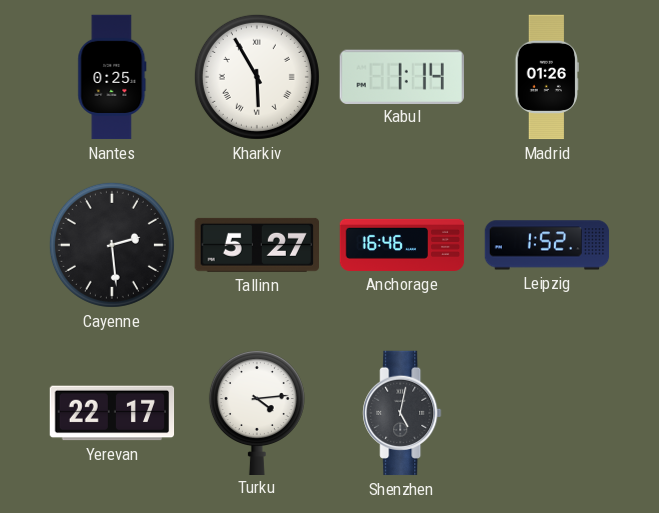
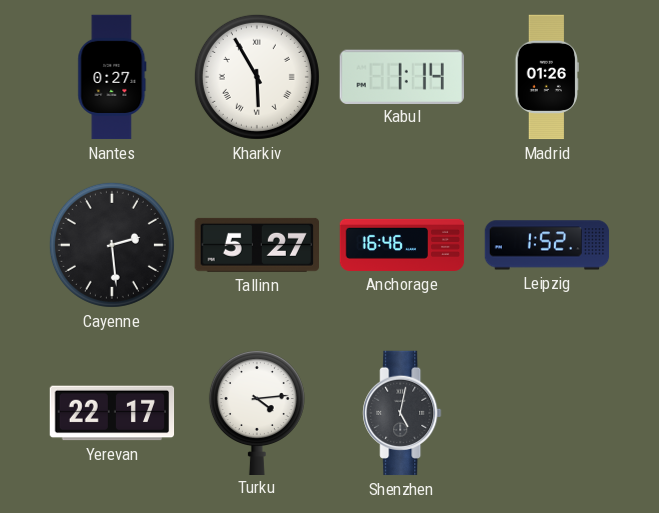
Nantes: 0:25 -> 0:27
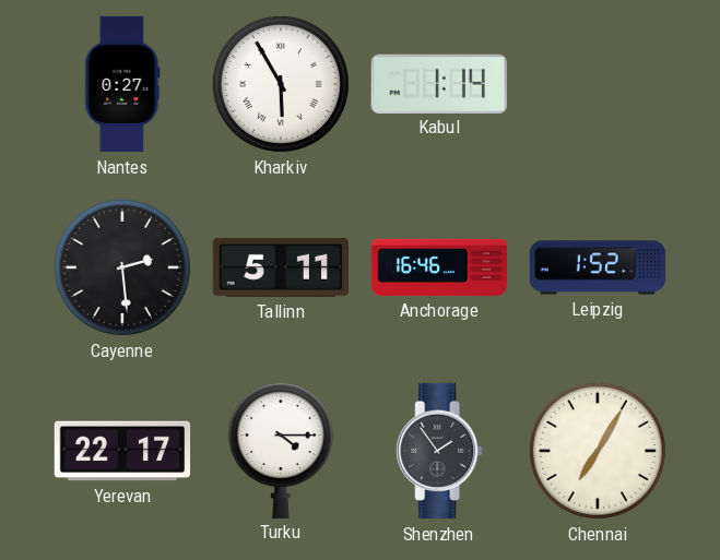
Madrid: 01:26 -> none
Tallinn: 5:27 -> 5:11
Turku: 4:14 -> 4:15
Shenzhen: 5:02 -> 1:54
Chennai: none -> 7:05
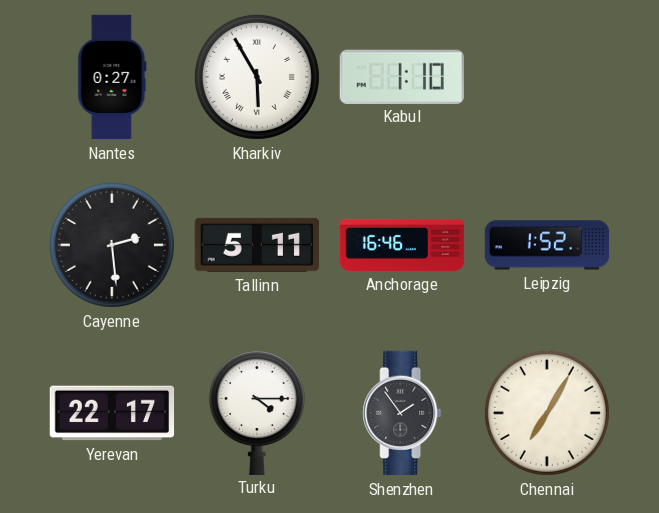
Kabul: 1:14 -> 1:10
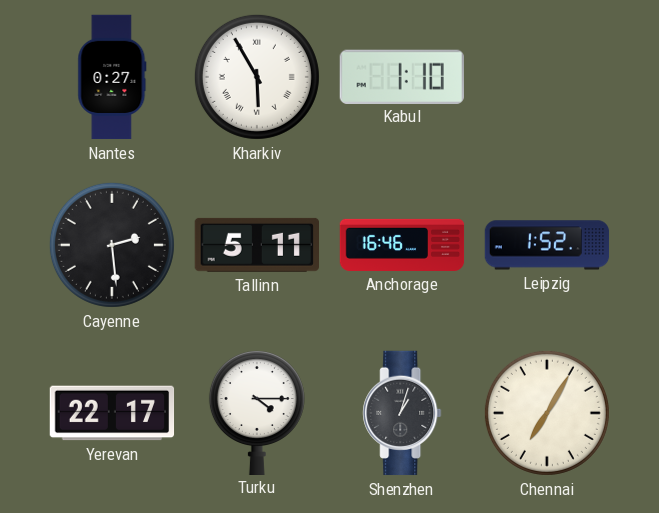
Shenzhen: 1:54 -> 1:03
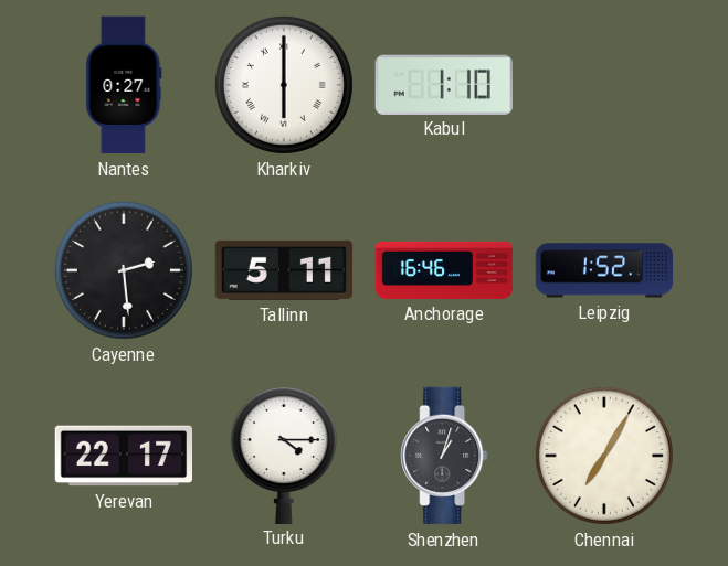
Kharkiv: 5:55 -> 6:00
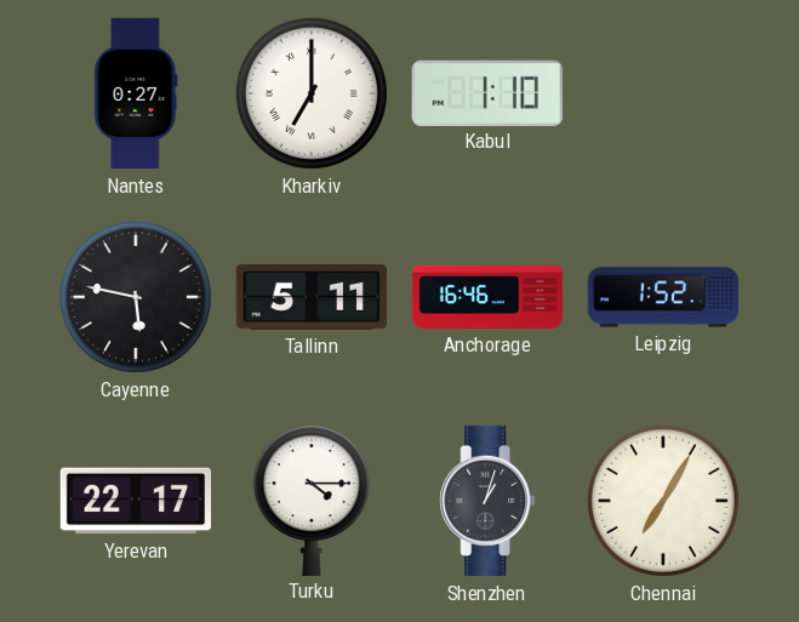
Kharkiv: 6:00 -> 7:00
Cayenne: 2:29 -> 5:47
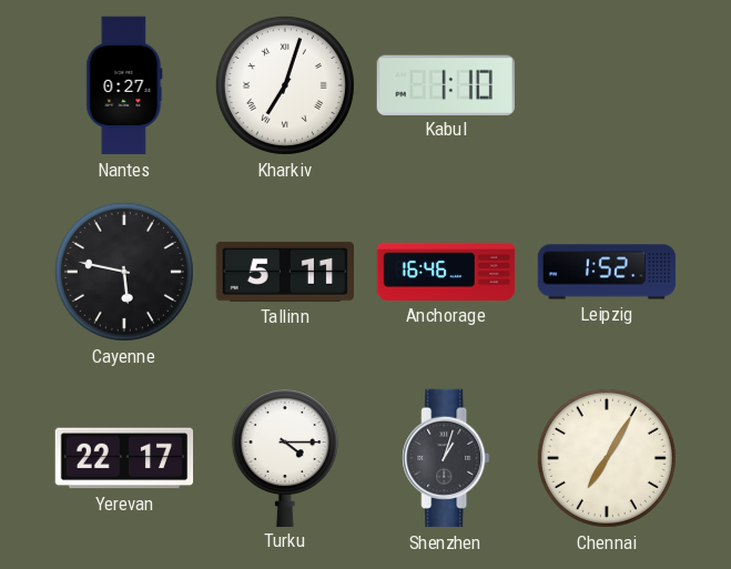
Kharkiv: 7:00 -> 7:03
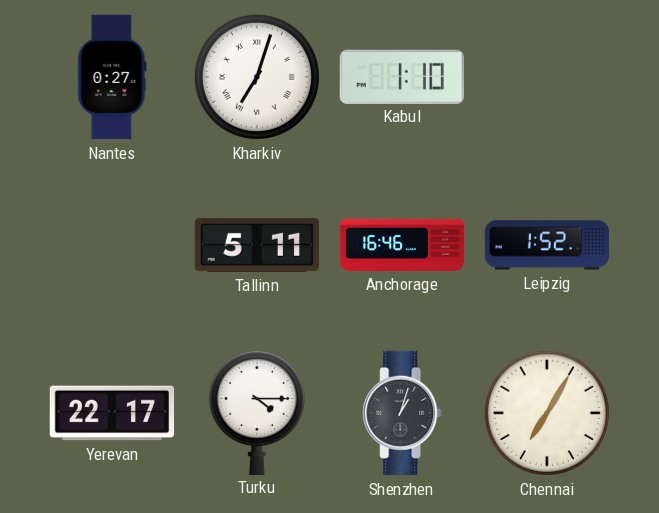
Cayenne: 5:47 -> none
